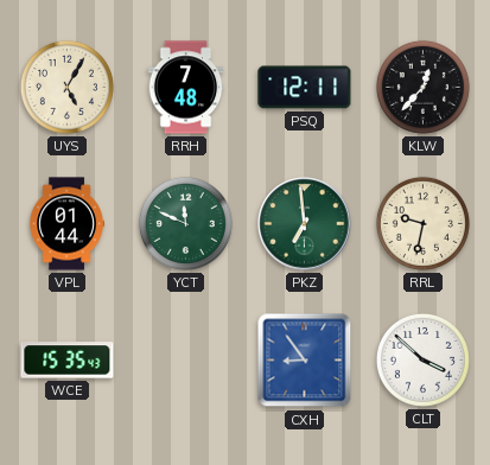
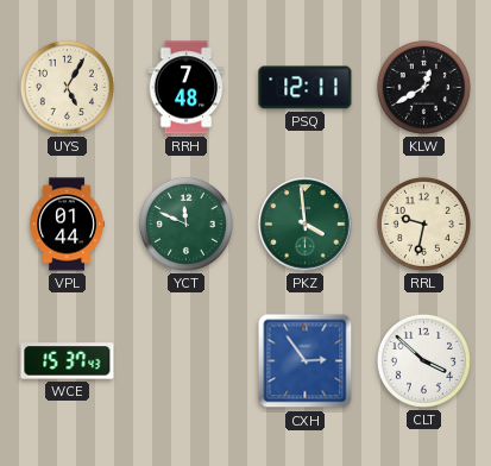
KLW: 12:37 -> 12:40
PKZ: 6:59 -> 3:59
WCE: 15:35 -> 15:37
CXH: 8:54 -> 2:54
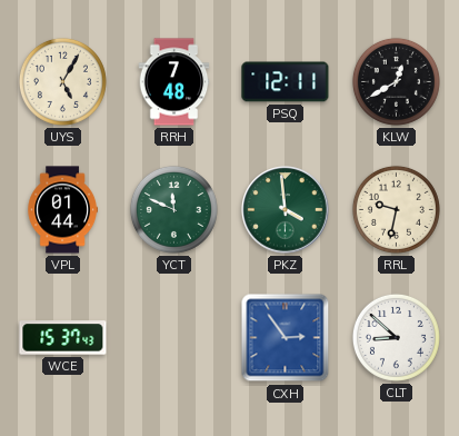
CLT: 3:52 -> 8:52
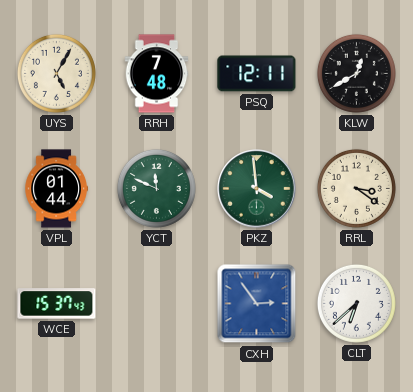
RRL: 9:32 -> 3:21
CLT: 8:52 -> 6:38
